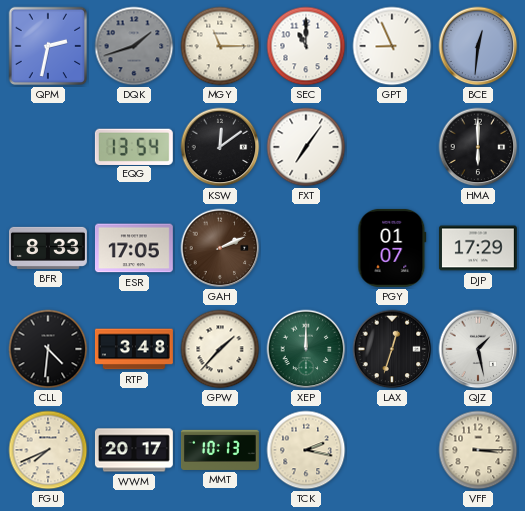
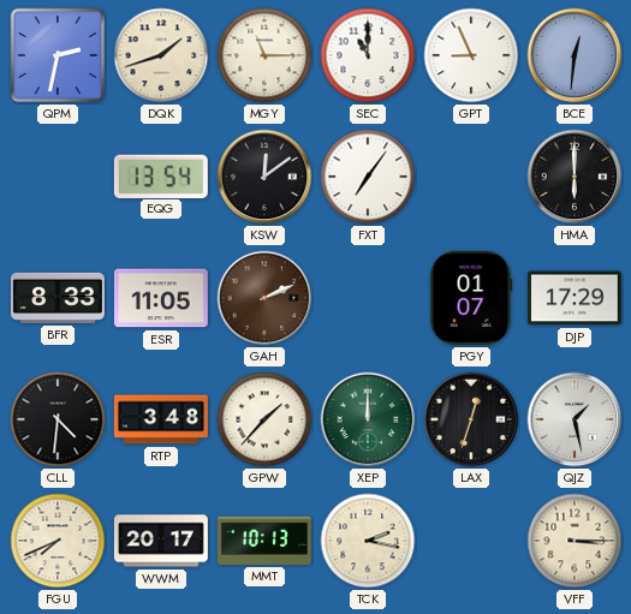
DQK dial: grey -> cream
ESR: 17:05 -> 11:05
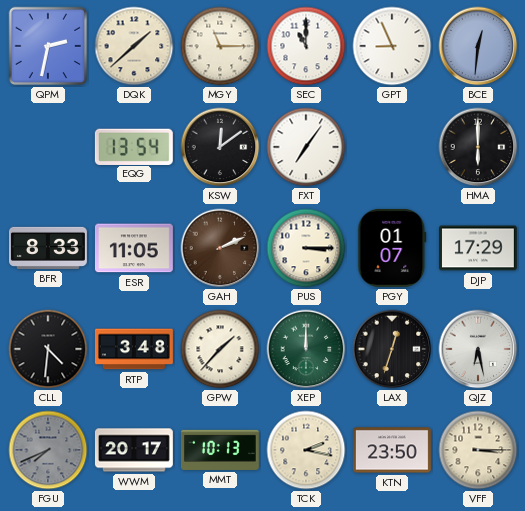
DQK: 1:42 -> 1:38
PUS: none -> 3:15
QJZ: 1:28 -> 6:28
FGU dial: cream -> grey
KTN: none -> 23:50
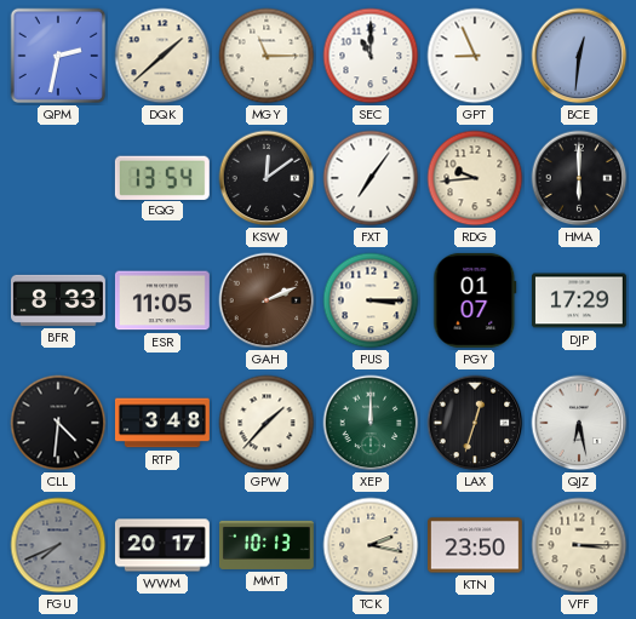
RDG: none -> 9:44
